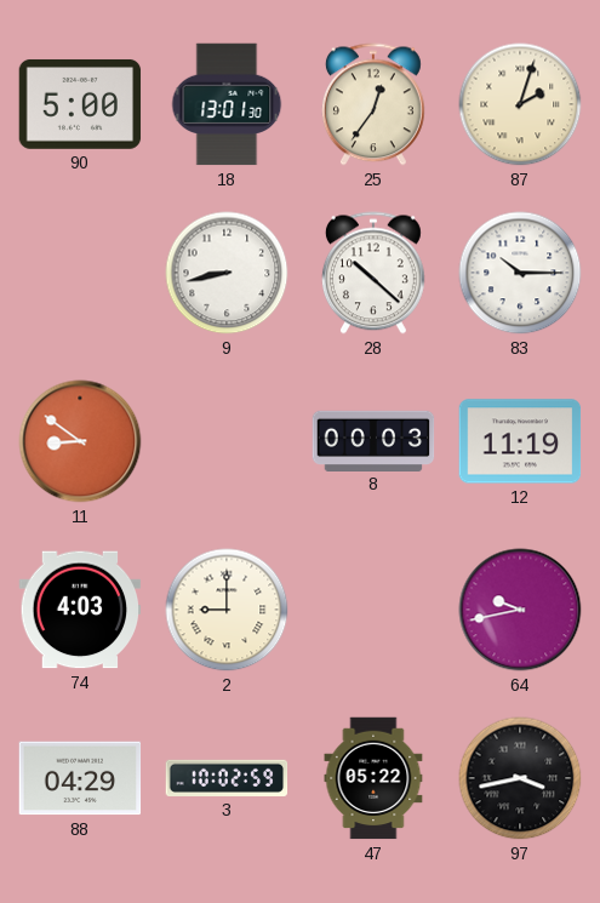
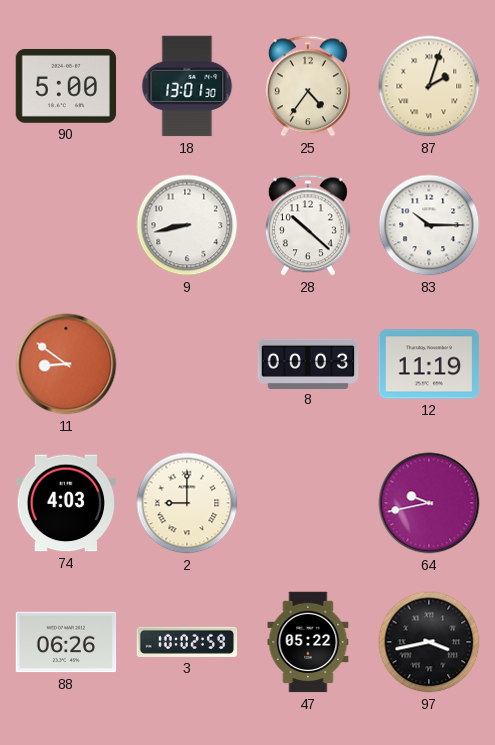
25: 12:36 -> 4:36
88: 04:29 -> 06:26
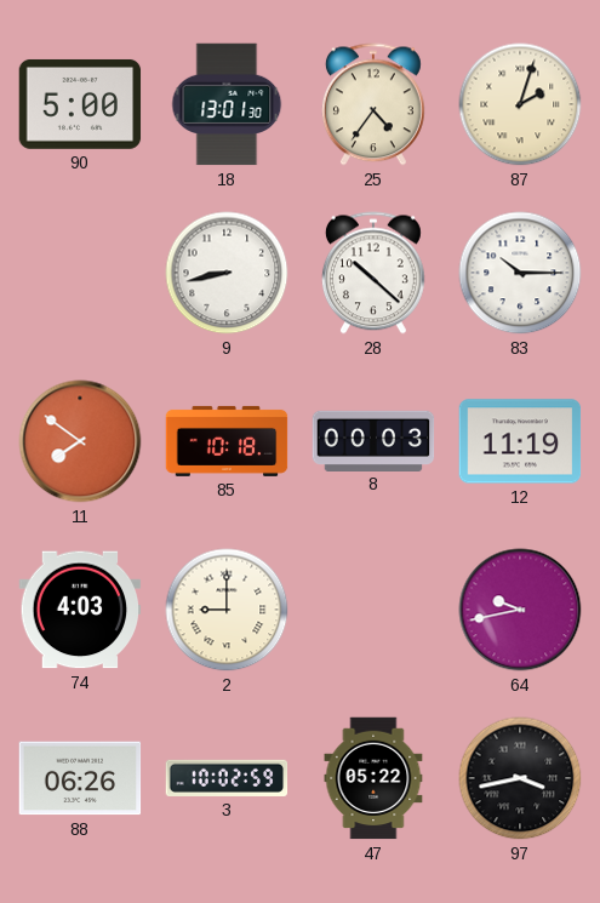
11: 8:51 -> 7:51
85: none -> 10:18
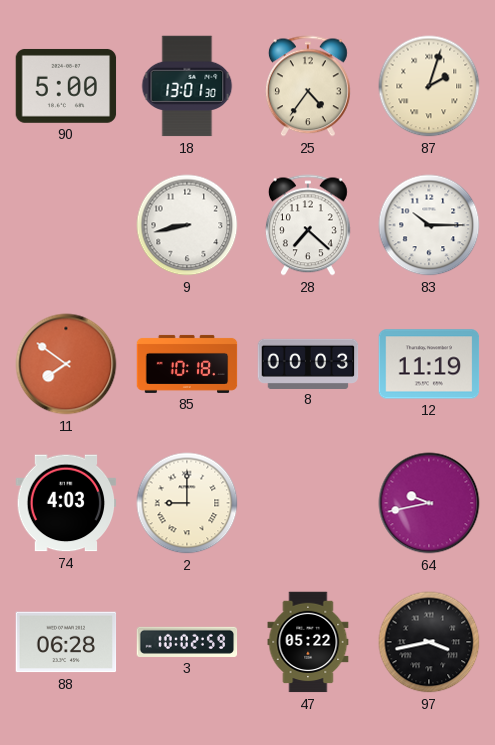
28: 10:22 -> 7:22
88: 06:26 -> 06:28
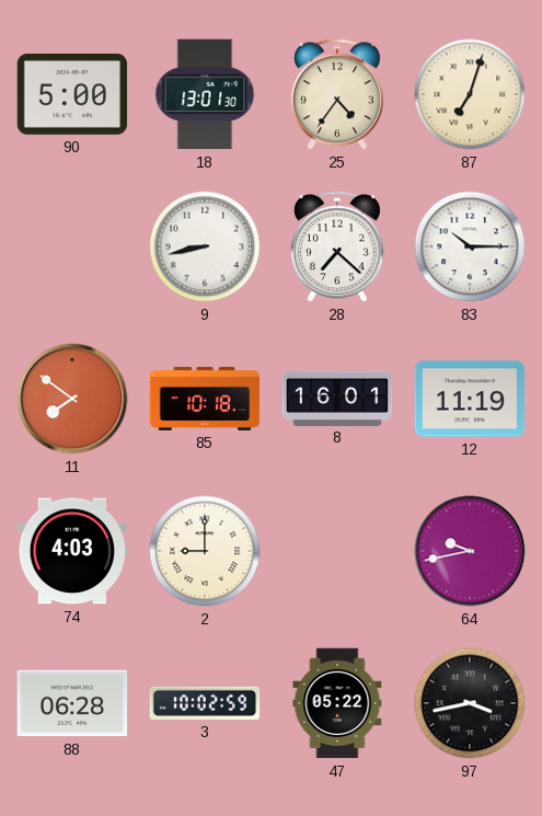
87: 2:03 -> 7:03
8: 00:03 -> 16:01
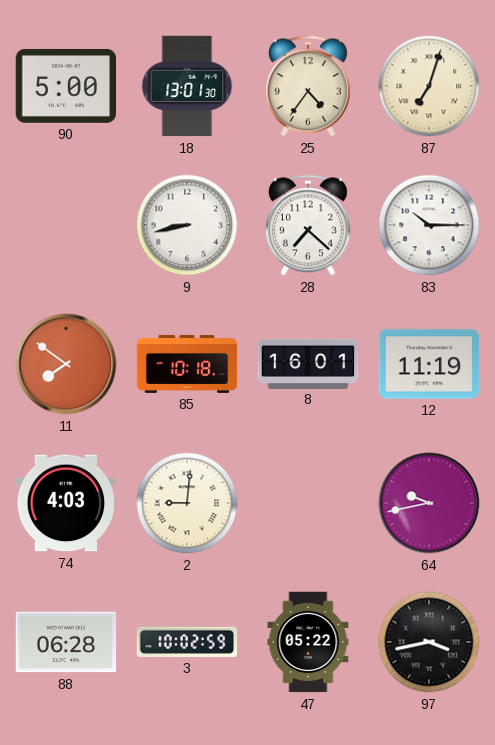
2: 9:00 -> 9:01
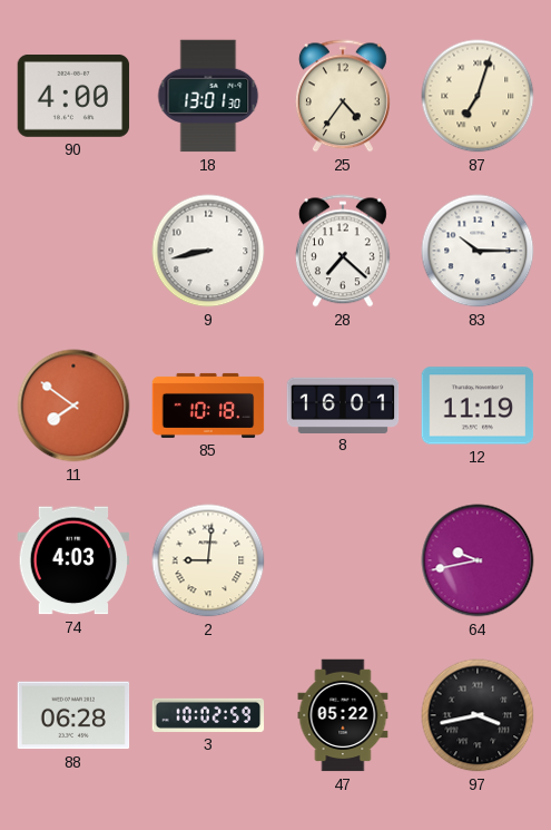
90: 5:00 -> 4:00
